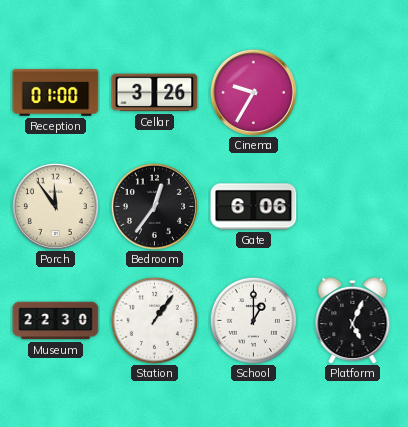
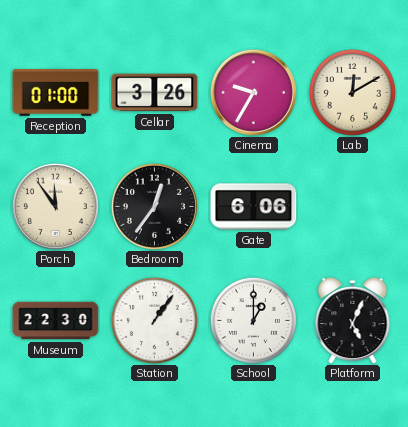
Lab: none -> 12:10
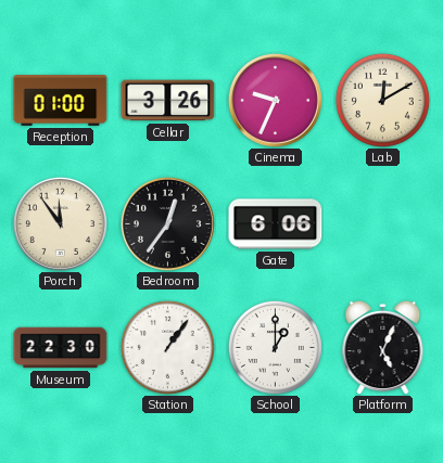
Cinema: 9:35 -> 9:34
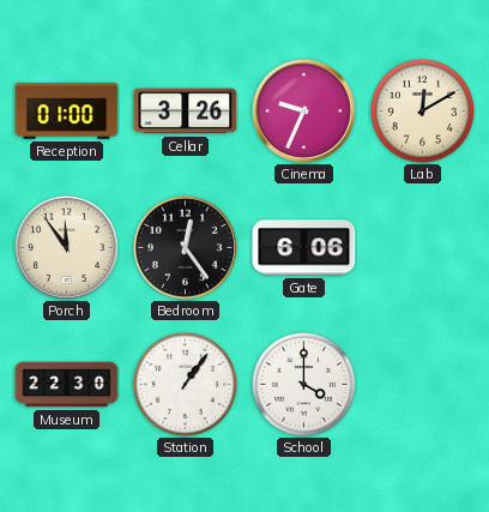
Bedroom: 12:36 -> 12:24
School: 1:00 -> 4:00
Platform: 5:04 -> none
